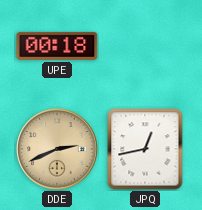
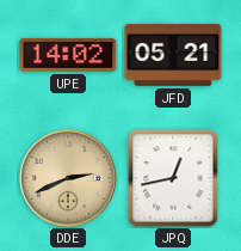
UPE: 00:18 -> 14:02
JFD: none -> 05:21
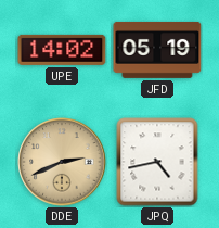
JFD: 05:21 -> 05:19
JPQ: 12:43 -> 4:43
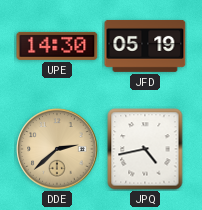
UPE: 14:02 -> 14:30
DDE: 2:41 -> 2:38
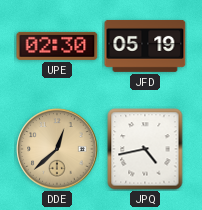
UPE: 14:30 -> 02:30
DDE: 2:38 -> 12:38
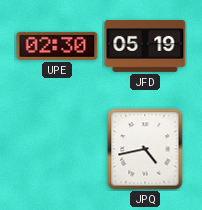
DDE: 12:38 -> none
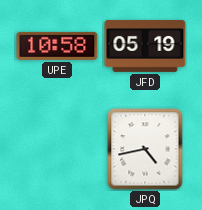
UPE: 02:30 -> 10:58
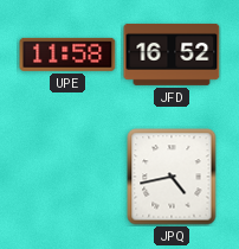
UPE: 10:58 -> 11:58
JFD: 05:19 -> 16:52
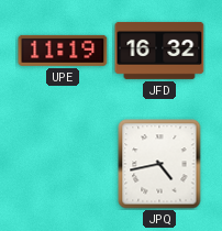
UPE: 11:58 -> 11:19
JFD: 16:52 -> 16:32
